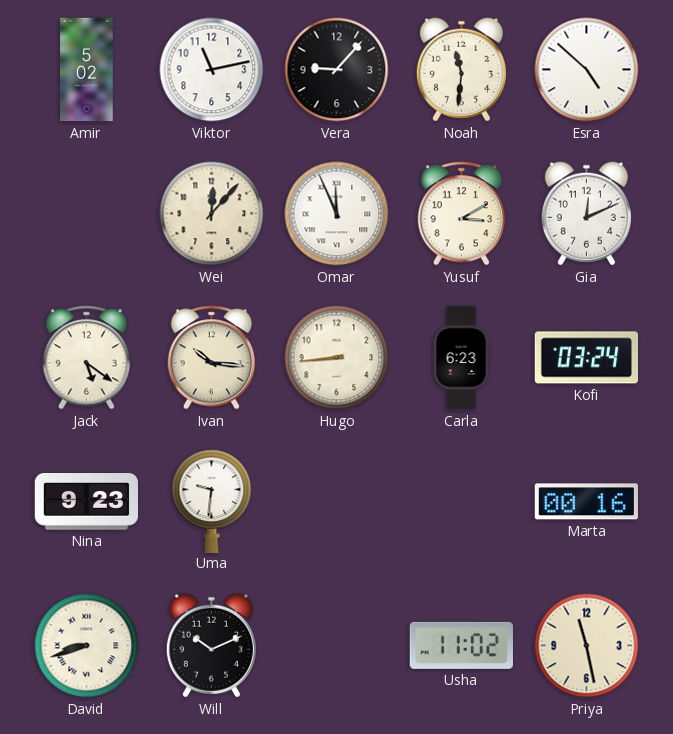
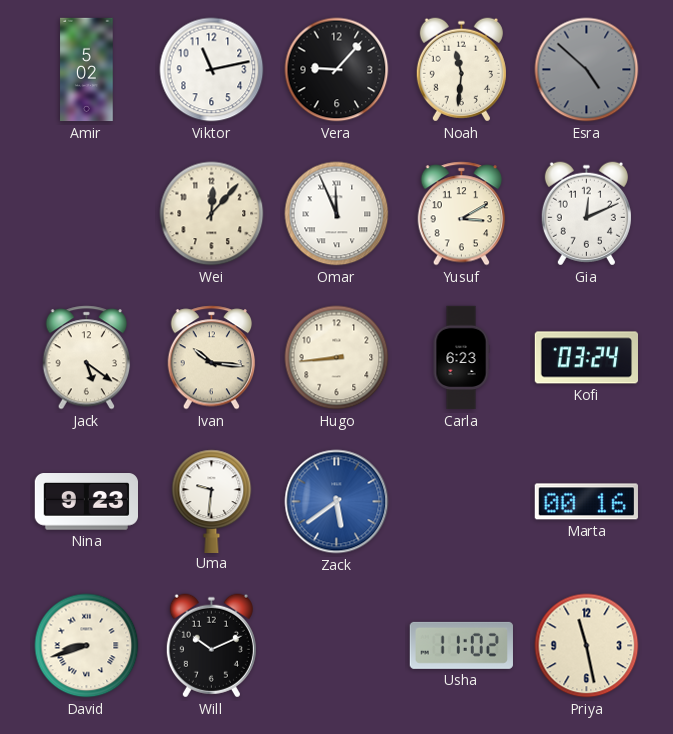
Esra dial: white -> grey
Zack: none -> 5:39
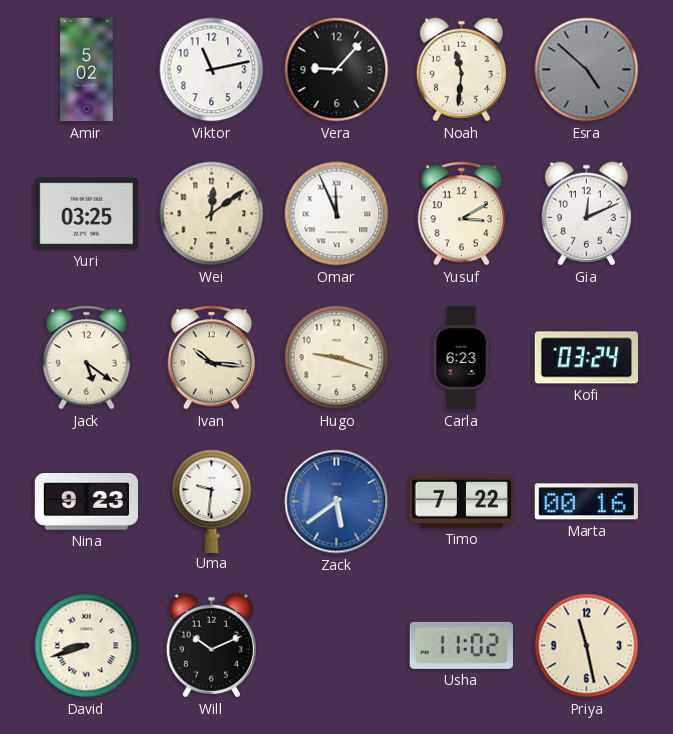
Yuri: none -> 03:25
Wei: 12:07 -> 12:09
Hugo: 8:44 -> 9:18
Timo: none -> 7:22
